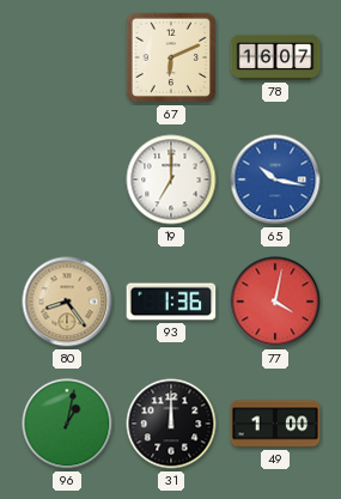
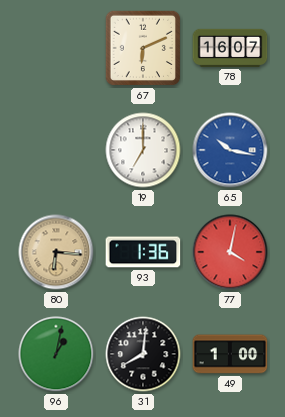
80: 8:24 -> 6:16
31: 12:00 -> 8:01
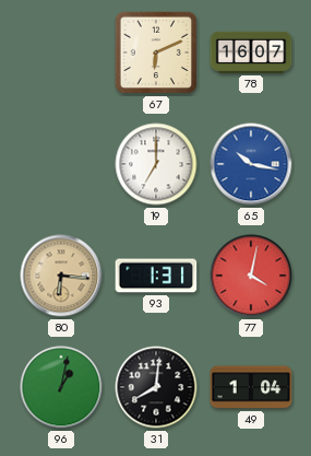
93: 1:36 -> 1:31
49: 1:00 -> 1:04
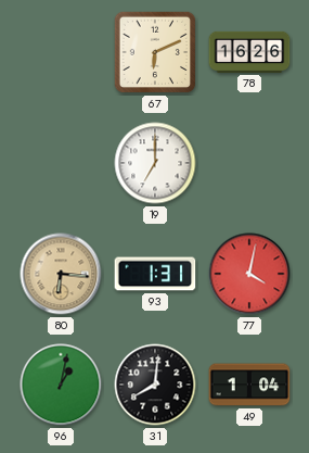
78: 16:07 -> 16:26
65: 10:17 -> none
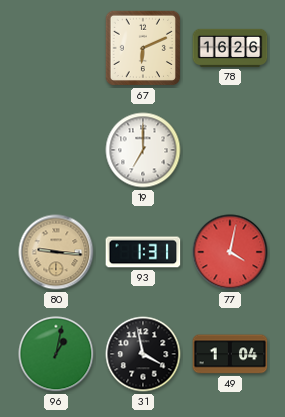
80: 6:16 -> 9:16
31: 8:01 -> 3:58
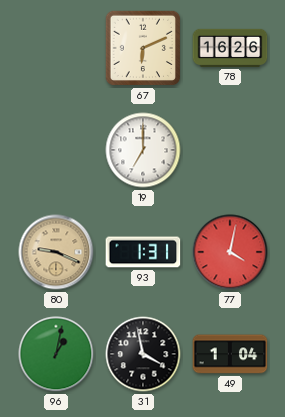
80: 9:16 -> 9:19
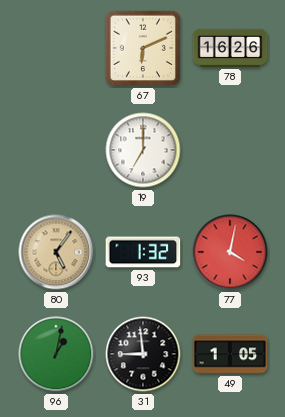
80: 9:19 -> 5:06
93: 1:31 -> 1:32
31: 3:58 -> 8:59
49: 1:04 -> 1:05
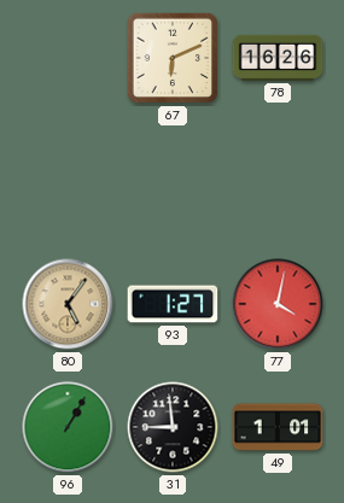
19: 7:00 -> none
93: 1:32 -> 1:27
96: 1:02 -> 1:05
49: 1:05 -> 1:01
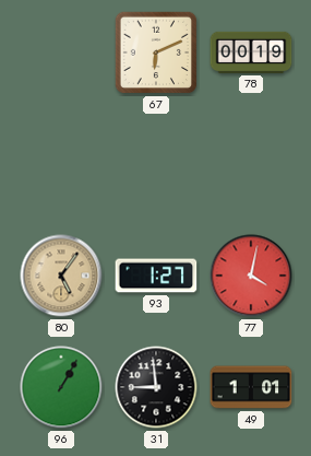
78: 16:26 -> 00:19
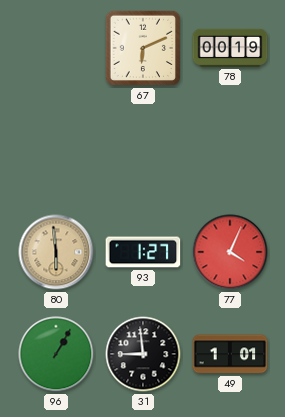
80: 5:06 -> 5:59
77: 4:02 -> 4:04
